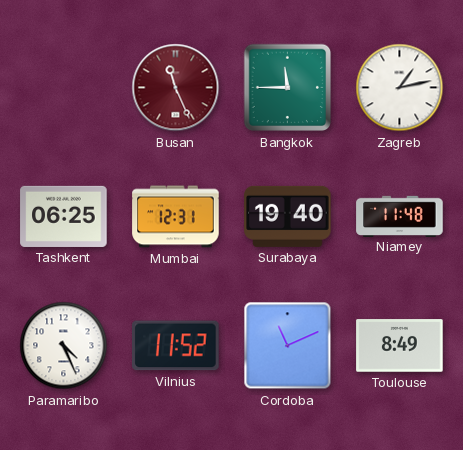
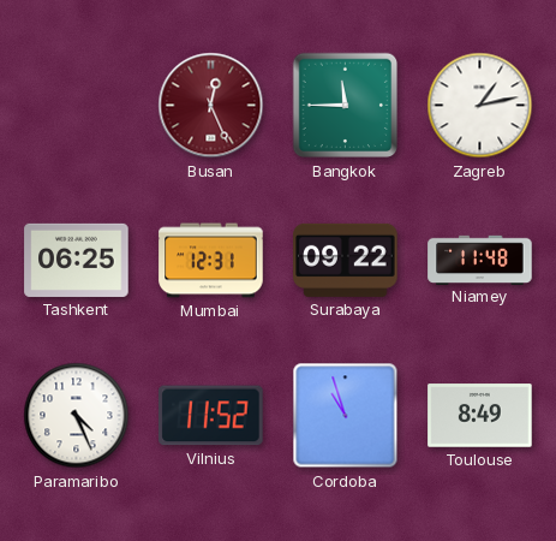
Busan: 11:26 -> 12:26
Surabaya: 19:40 -> 09:22
Cordoba: 11:11 -> 10:57
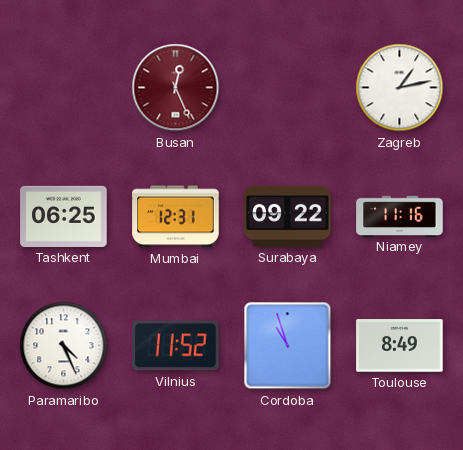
Bangkok: 11:45 -> none
Niamey: 11:48 -> 11:16
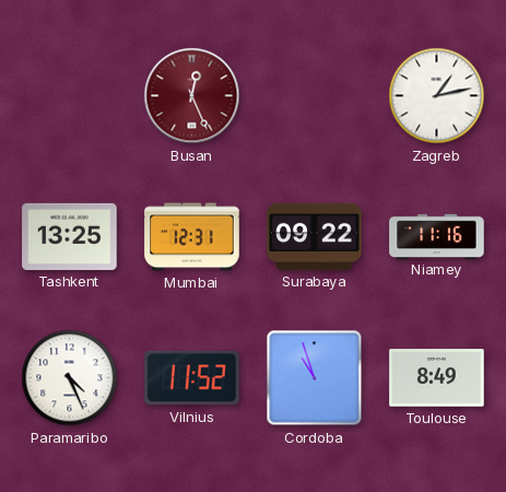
Tashkent: 06:25 -> 13:25
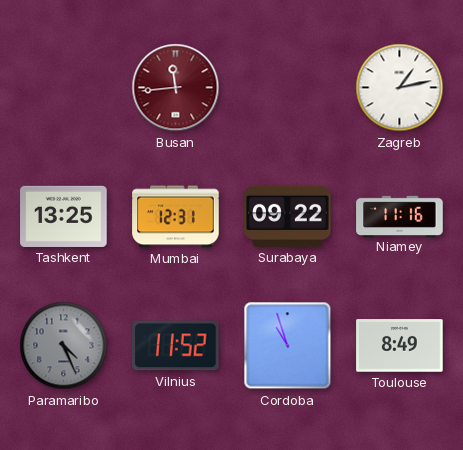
Busan: 12:26 -> 11:44
Paramaribo dial: white -> grey
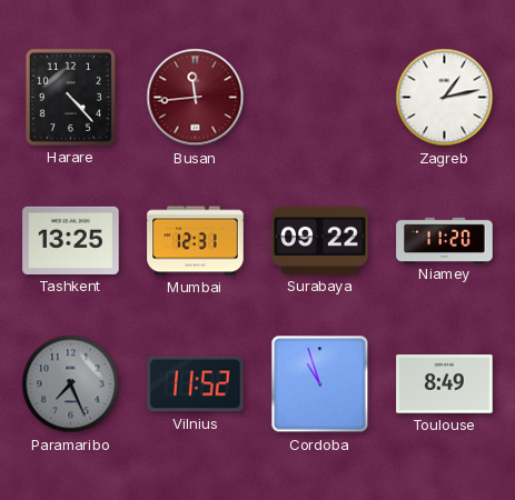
Harare: none -> 4:23
Niamey: 11:16 -> 11:20
Paramaribo: 4:26 -> 7:26
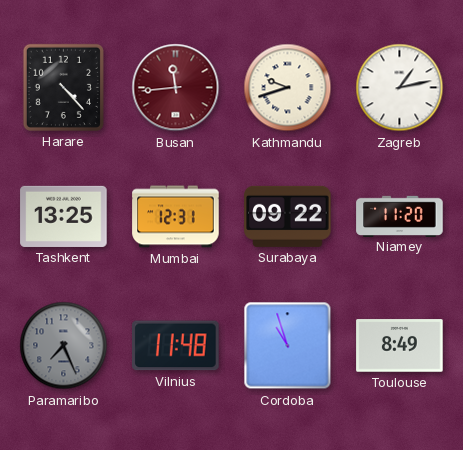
Kathmandu: none -> 9:42
Vilnius: 11:52 -> 11:48
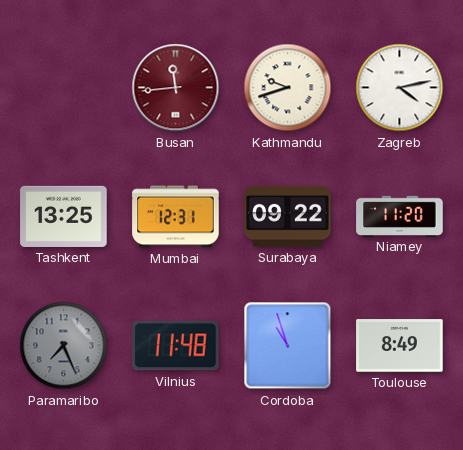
Harare: 4:23 -> none
Zagreb: 1:13 -> 4:13
